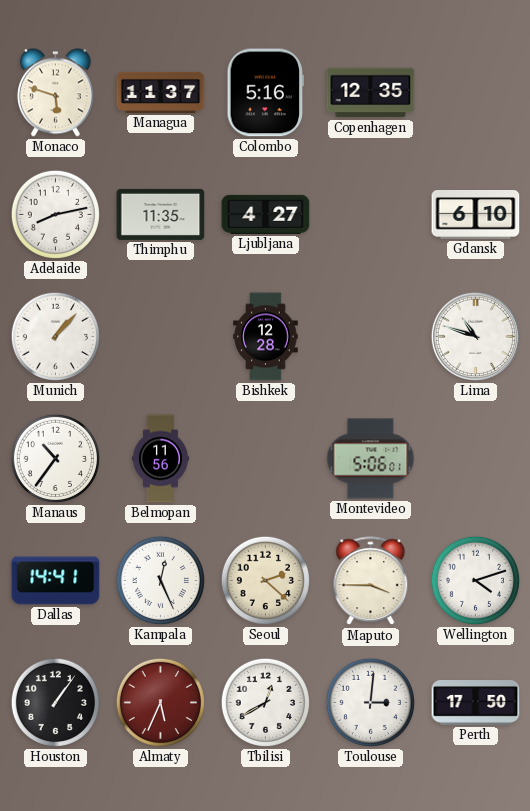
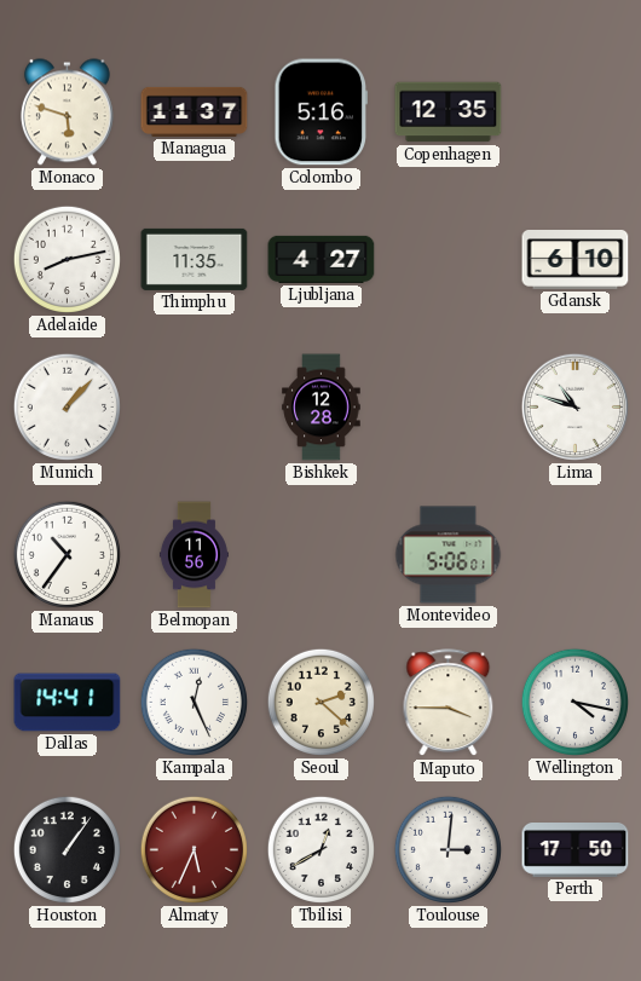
Wellington: 4:12 -> 4:17
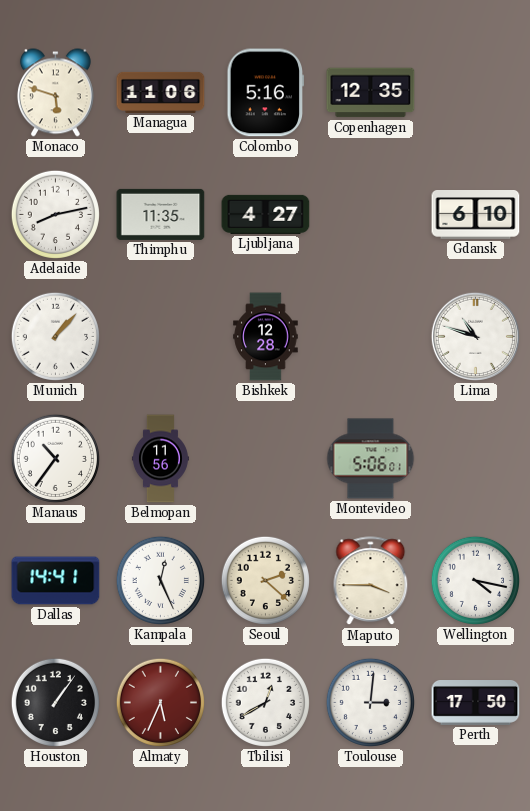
Managua: 11:37 -> 11:06
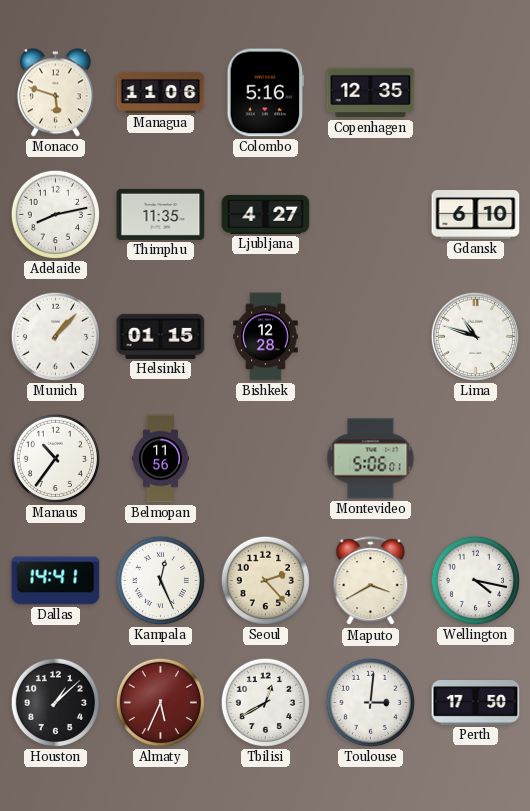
Helsinki: none -> 01:15
Seoul: 2:22 -> 2:23
Maputo: 3:45 -> 3:40
Houston: 1:06 -> 1:08
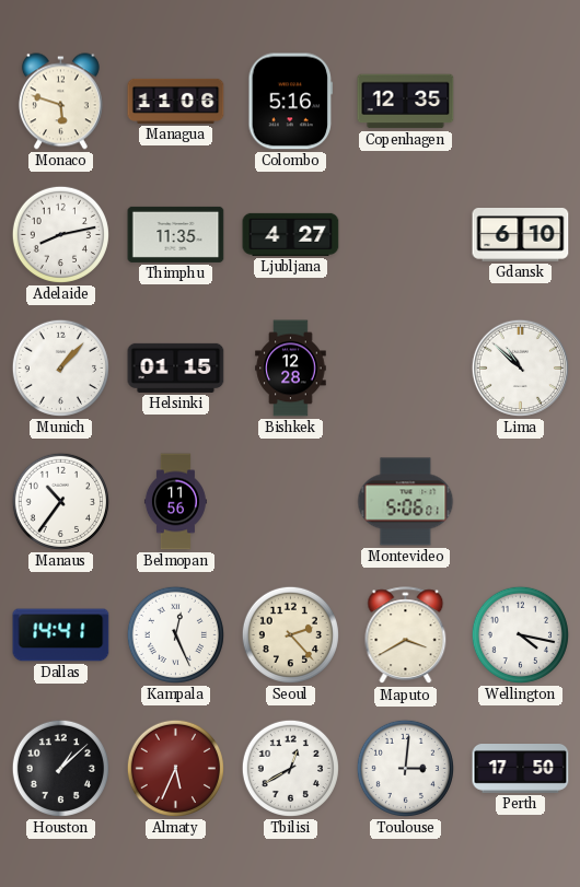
Lima: 10:48 -> 10:52
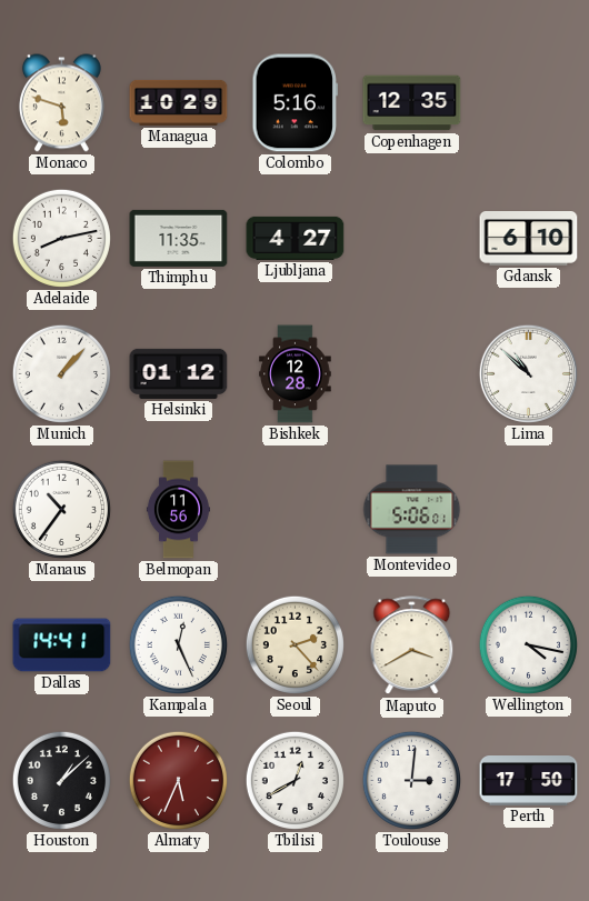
Managua: 11:06 -> 10:29
Helsinki: 01:15 -> 01:12
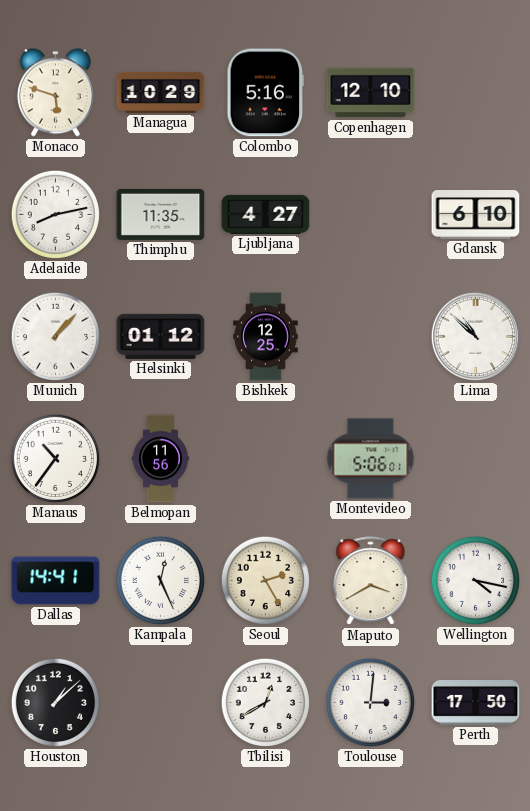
Copenhagen: 12:35 -> 12:10
Bishkek: 12:28 -> 12:25
Seoul: 2:23 -> 2:25
Almaty: 5:34 -> none
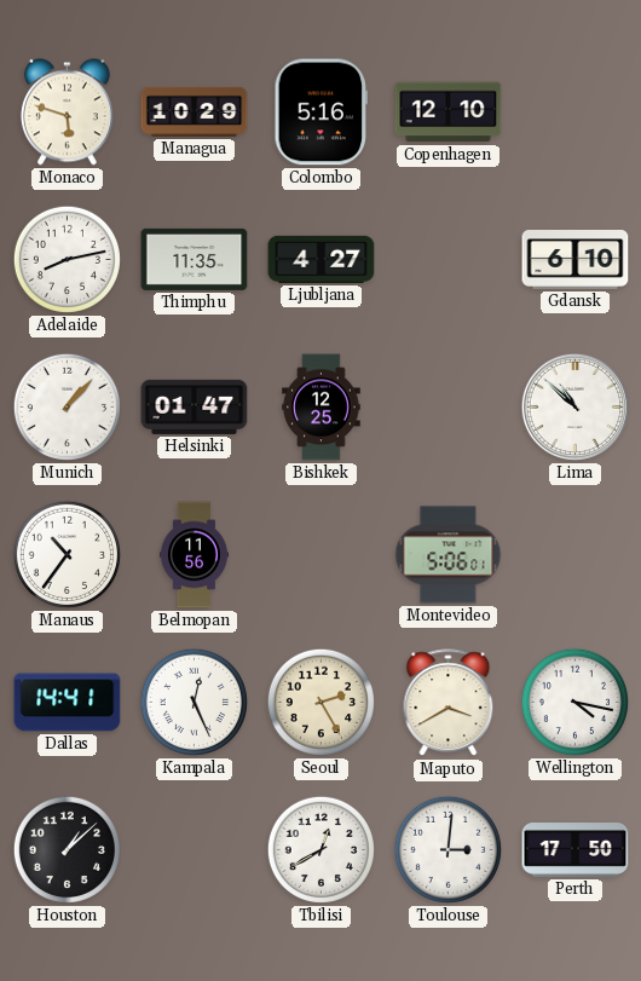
Helsinki: 01:12 -> 01:47
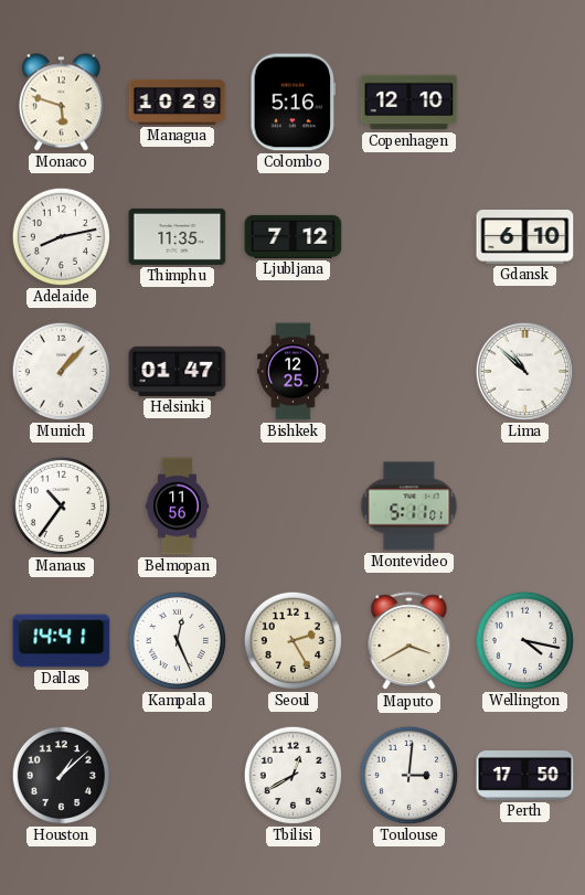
Ljubljana: 4:27 -> 7:12
Montevideo: 5:06 -> 5:11
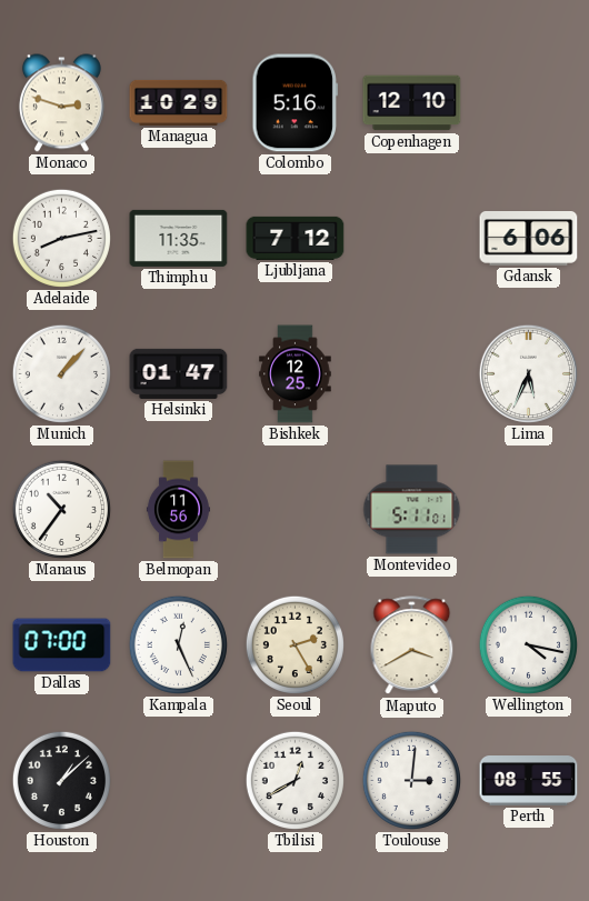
Monaco: 5:48 -> 2:48
Gdansk: 6:10 -> 6:06
Lima: 10:52 -> 5:34
Dallas: 14:41 -> 07:00
Perth: 17:50 -> 08:55
